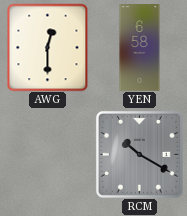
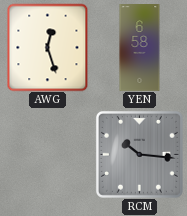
AWG: 12:30 -> 12:27
RCM: 10:20 -> 10:16
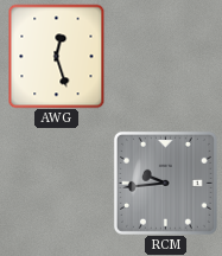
YEN: 6:58 -> none
RCM: 10:16 -> 9:44
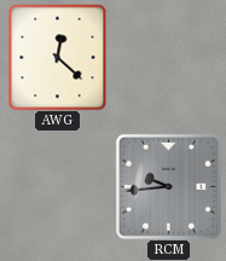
AWG: 12:27 -> 12:22
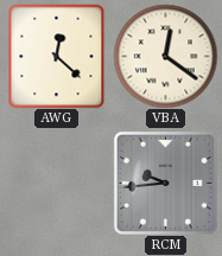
VBA: none -> 12:21
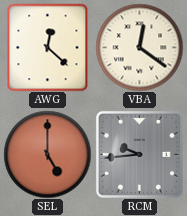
SEL: none -> 5:00
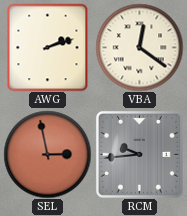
AWG: 12:22 -> 2:12
SEL: 5:00 -> 2:58
